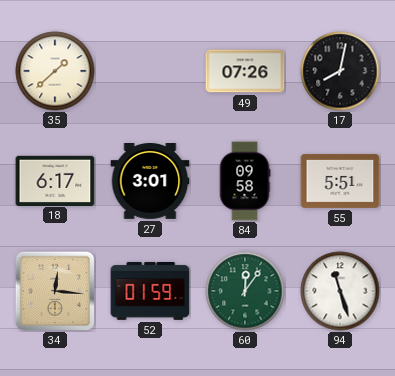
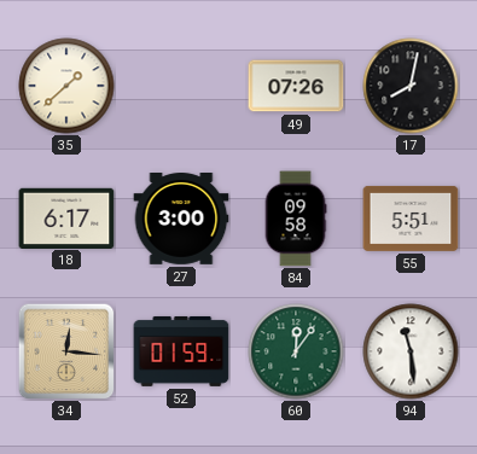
27: 3:01 -> 3:00
94: 11:27 -> 11:29
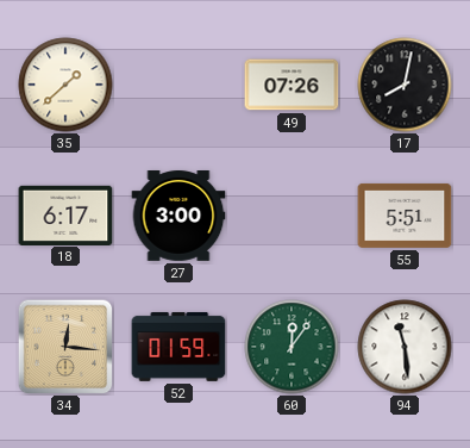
84: 09:58 -> none
